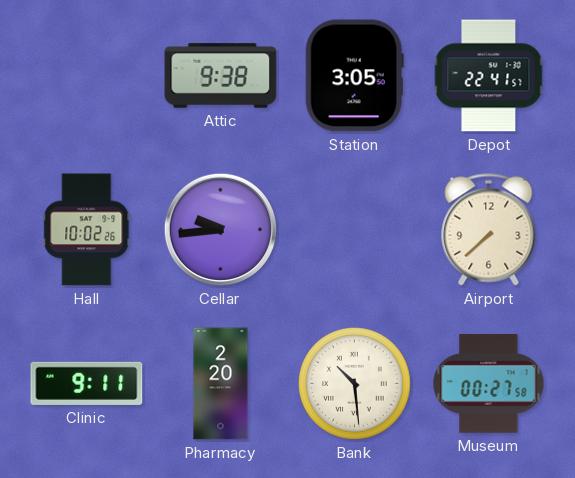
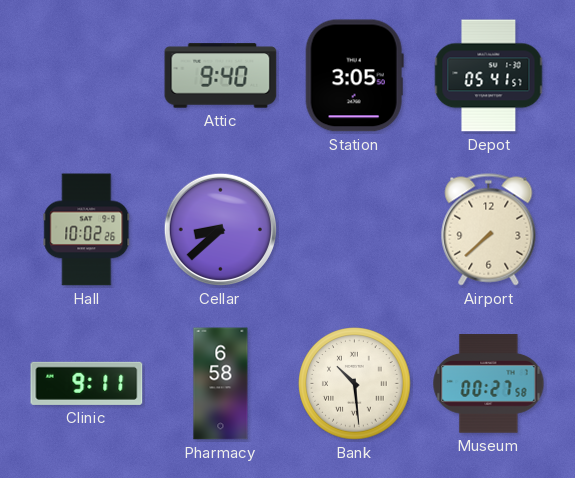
Attic: 9:38 -> 9:40
Depot: 22:41 -> 05:41
Cellar: 9:44 -> 8:38
Pharmacy: 2:20 -> 6:58
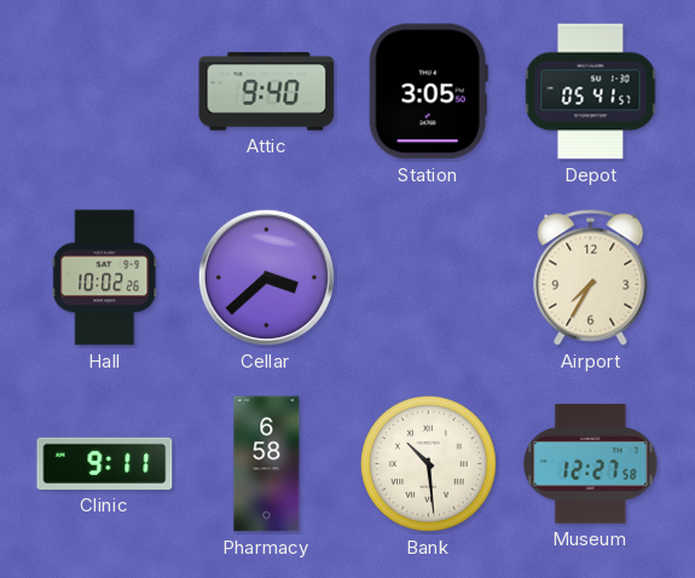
Cellar: 8:38 -> 3:38
Airport: 7:38 -> 7:35
Museum: 00:27 -> 12:27
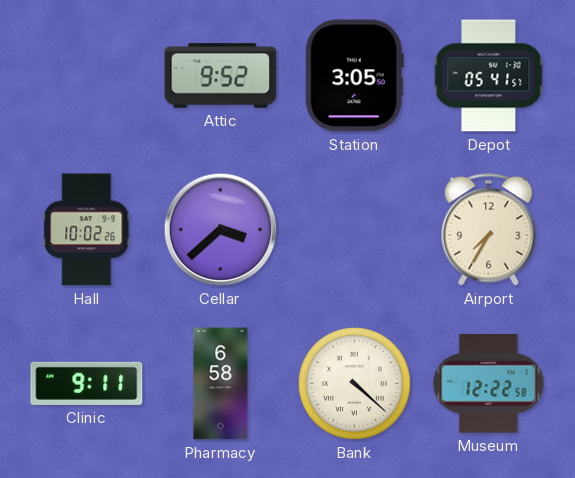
Attic: 9:40 -> 9:52
Bank: 10:29 -> 4:22
Museum: 12:27 -> 12:22
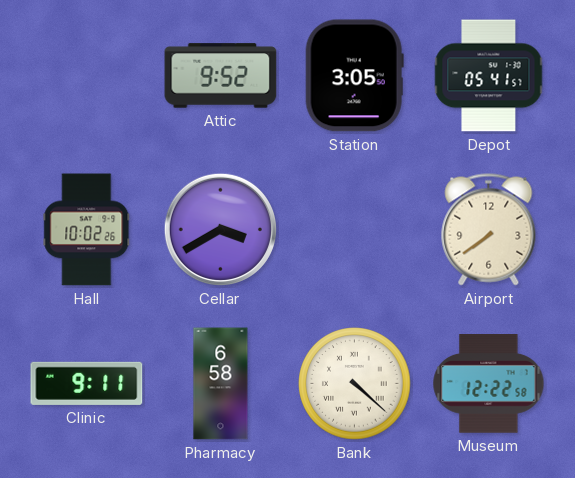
Cellar: 3:38 -> 3:40
Airport: 7:35 -> 7:39
